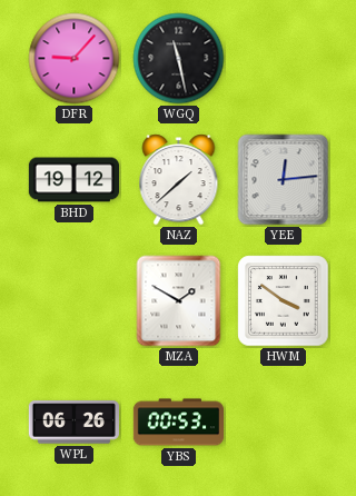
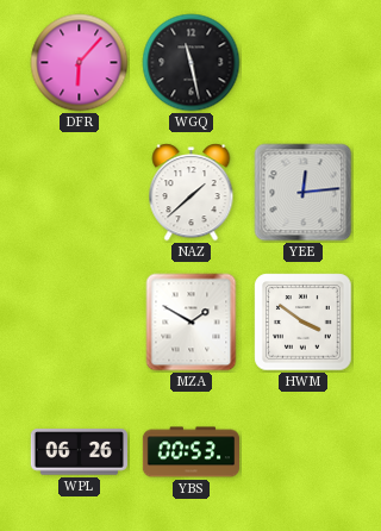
DFR: 9:07 -> 6:07
BHD: 19:12 -> none
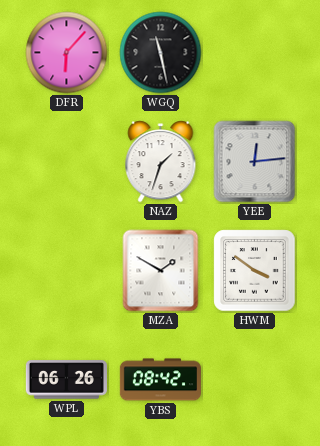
NAZ: 1:38 -> 1:33
YBS: 00:53 -> 08:42
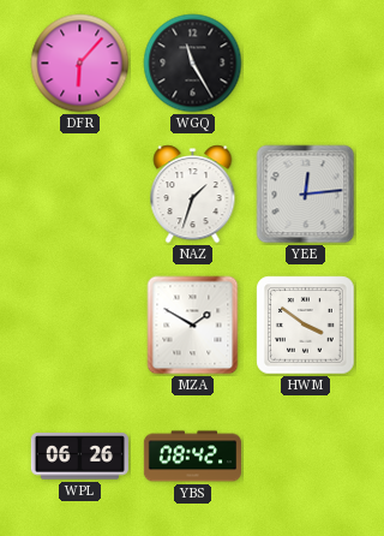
WGQ: 11:28 -> 11:25
